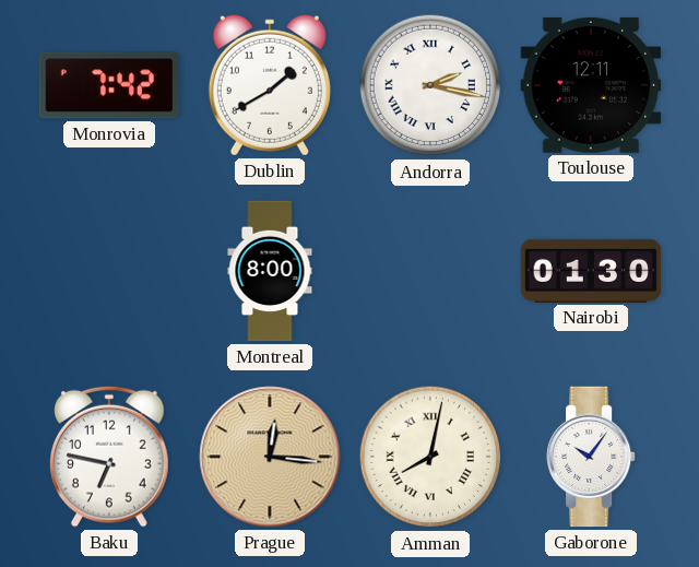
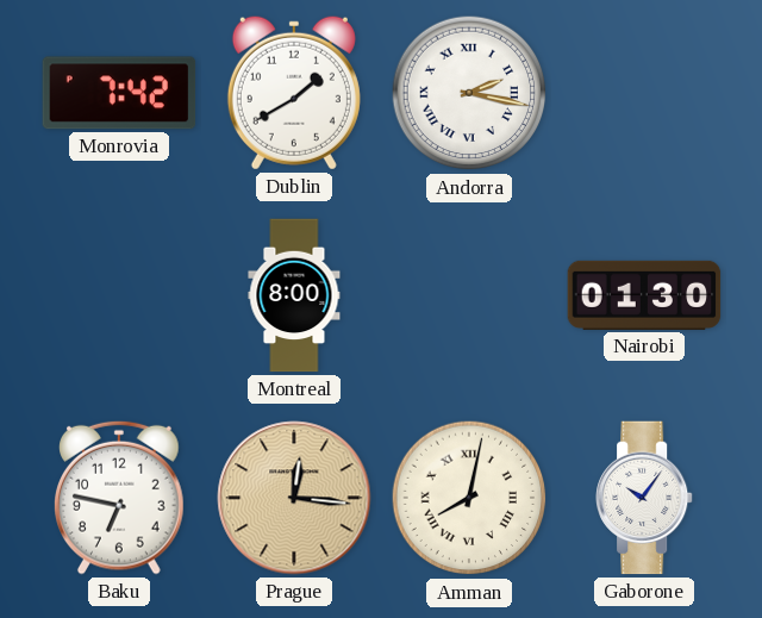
Toulouse: 12:11 -> none
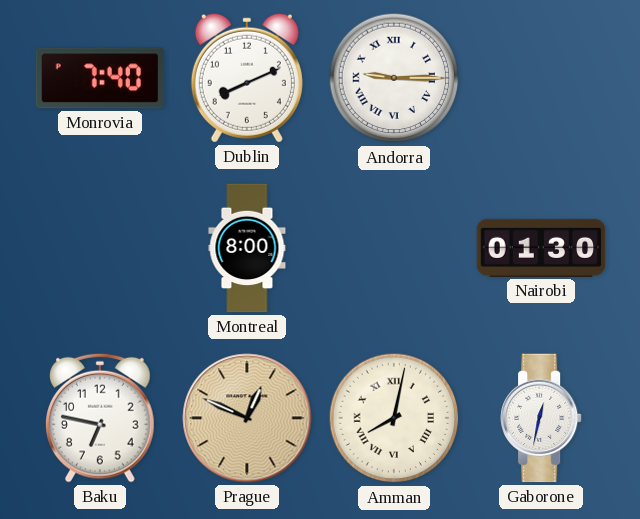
Monrovia: 7:42 -> 7:40
Dublin: 1:40 -> 8:11
Andorra: 2:17 -> 9:15
Prague: 12:16 -> 12:49
Gaborone: 10:06 -> 12:32
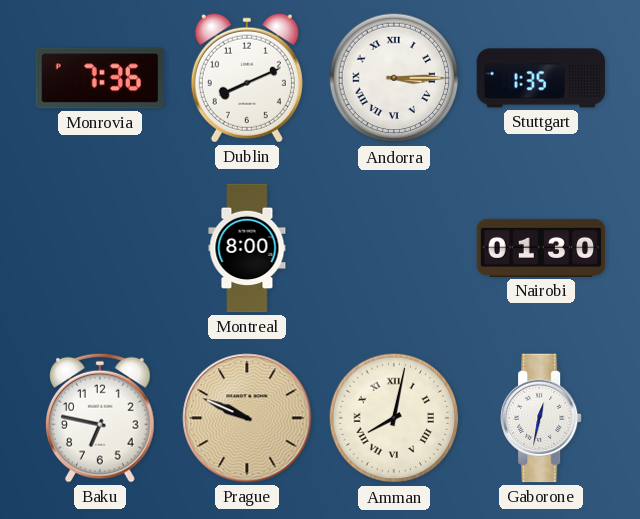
Monrovia: 7:40 -> 7:36
Andorra: 9:15 -> 3:15
Stuttgart: none -> 1:35
Prague: 12:49 -> 9:49
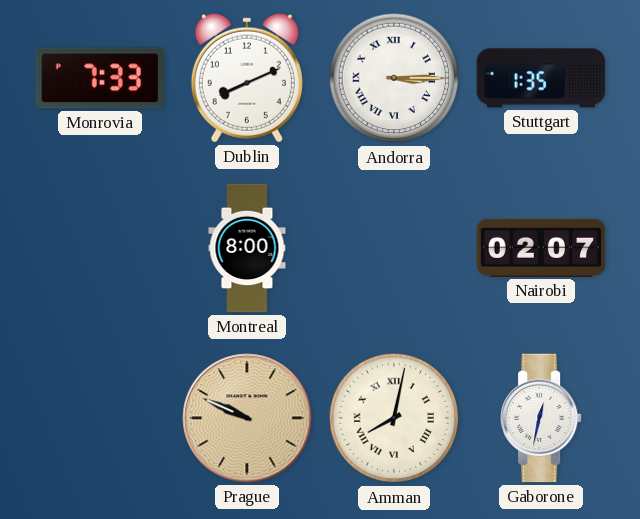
Monrovia: 7:36 -> 7:33
Nairobi: 01:30 -> 02:07
Baku: 6:47 -> none
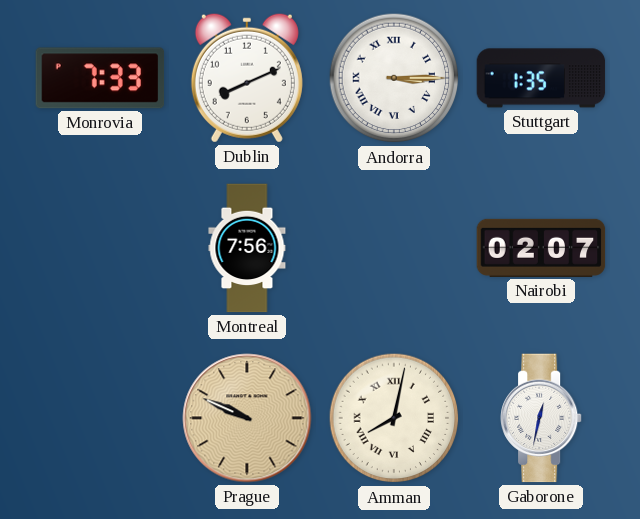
Montreal: 8:00 -> 7:56
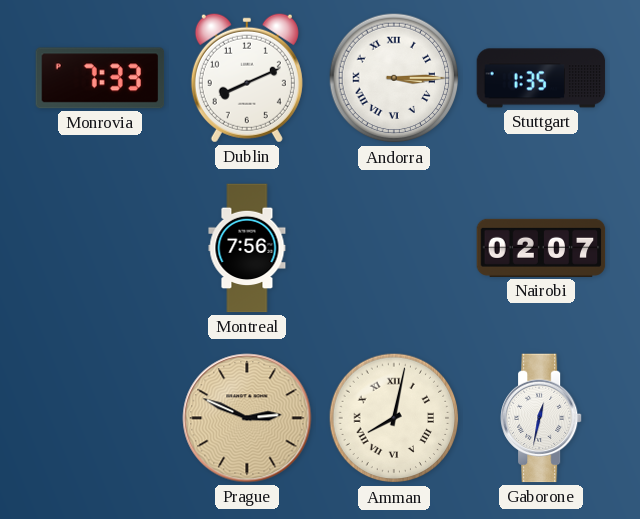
Prague: 9:49 -> 2:49
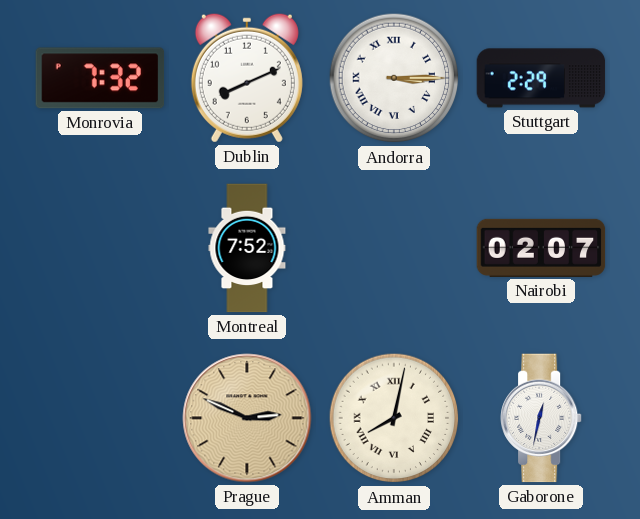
Monrovia: 7:33 -> 7:32
Stuttgart: 1:35 -> 2:29
Montreal: 7:56 -> 7:52
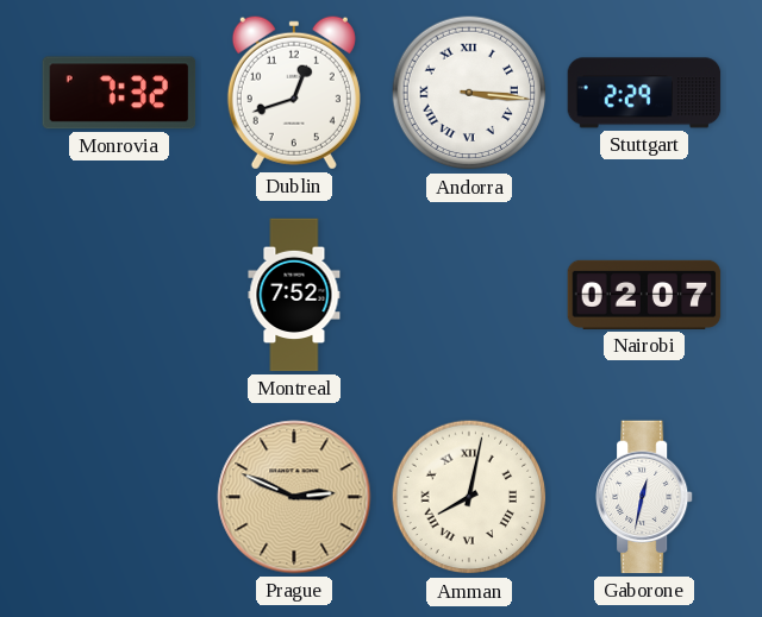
Dublin: 8:11 -> 12:42
Andorra: 3:15 -> 3:16
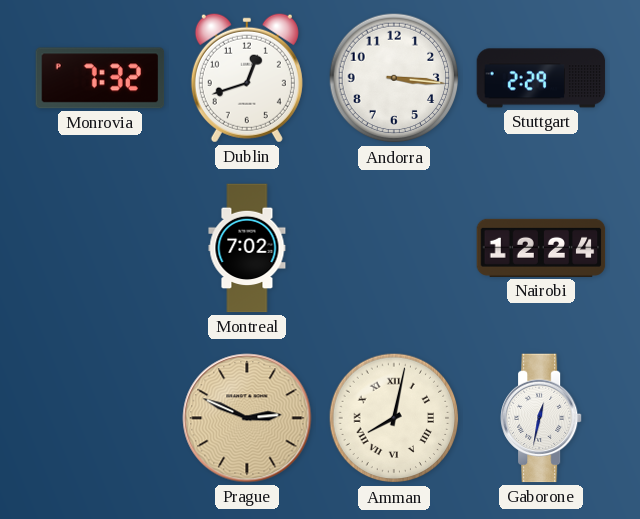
Andorra numerals: Roman -> Arabic
Montreal: 7:52 -> 7:02
Nairobi: 02:07 -> 12:24
